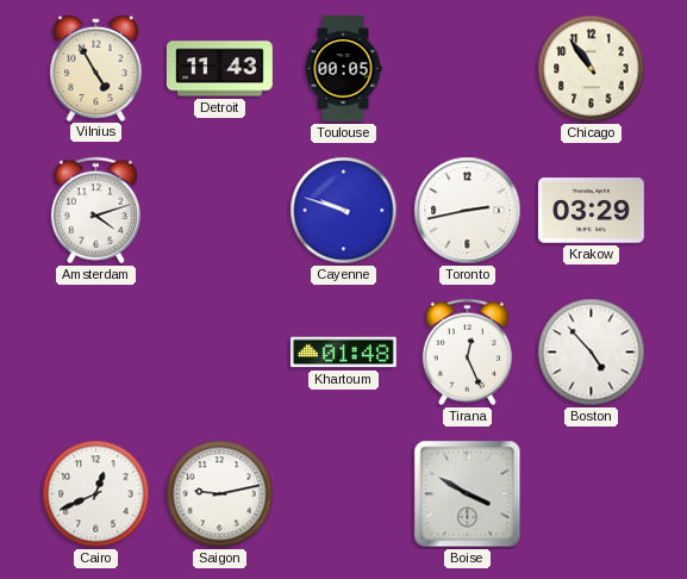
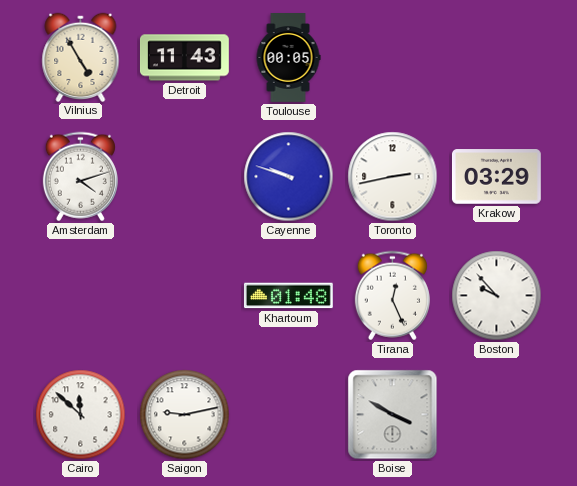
Chicago: 10:54 -> none
Boston: 4:53 -> 9:53
Cairo: 12:41 -> 11:52
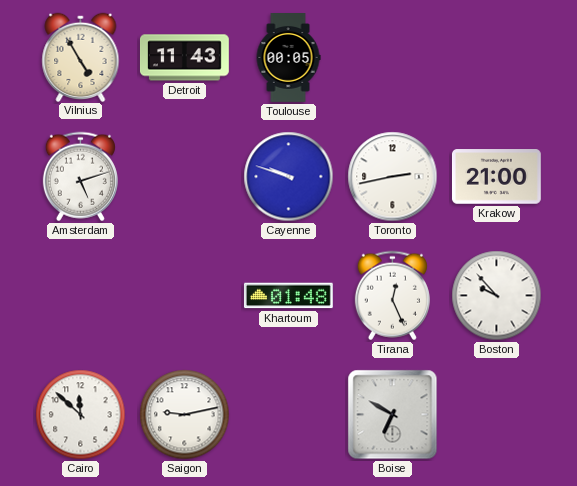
Amsterdam: 4:12 -> 5:12
Krakow: 03:29 -> 21:00
Boise: 3:50 -> 6:50
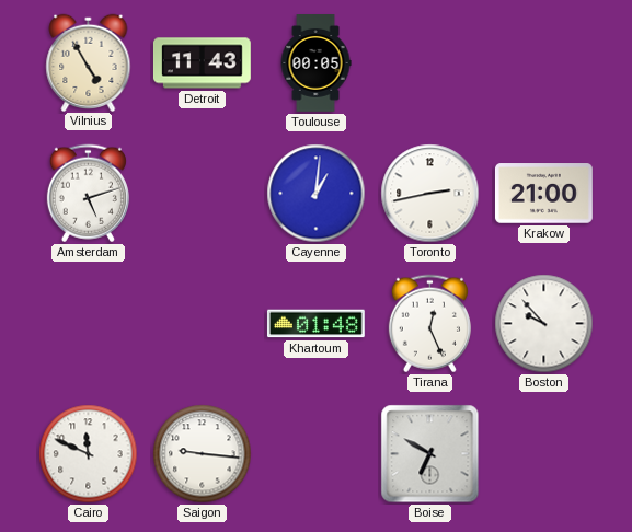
Cayenne: 9:48 -> 1:01
Cairo: 11:52 -> 11:49
Saigon: 9:13 -> 9:16
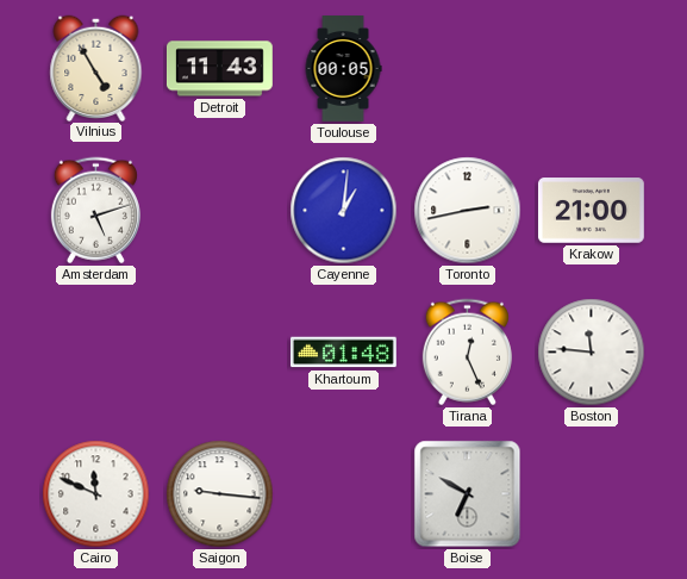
Boston: 9:53 -> 11:46
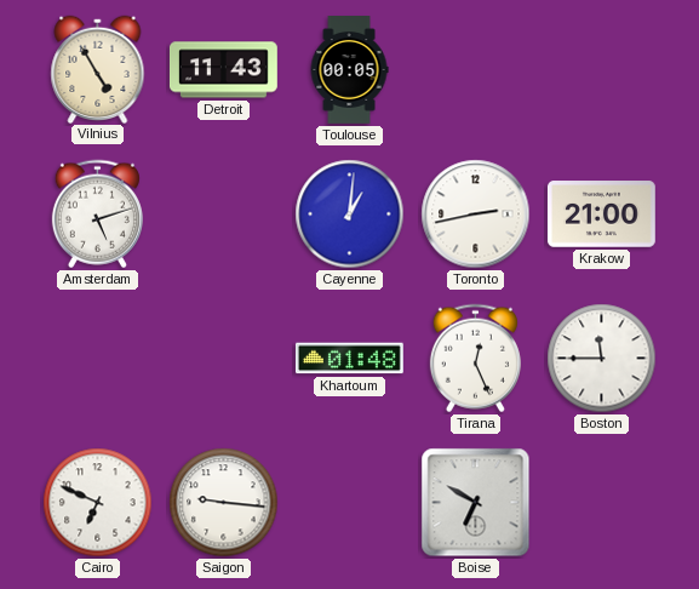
Boston: 11:46 -> 11:45
Cairo: 11:49 -> 6:49
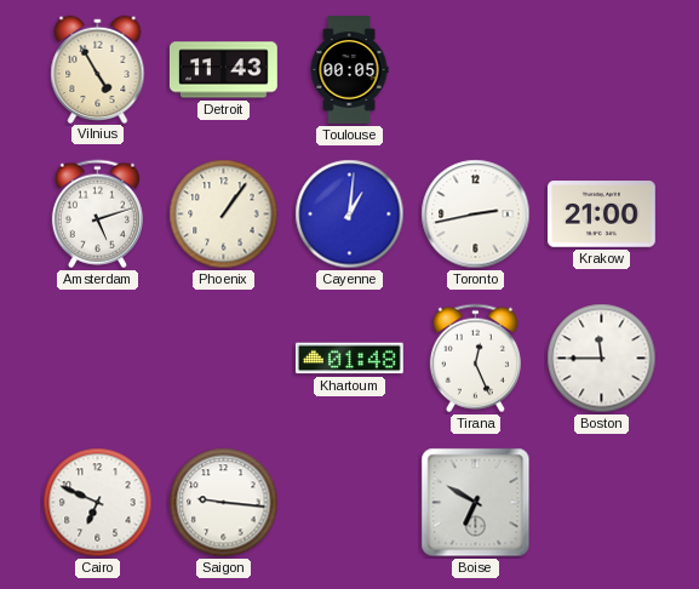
Phoenix: none -> 1:06
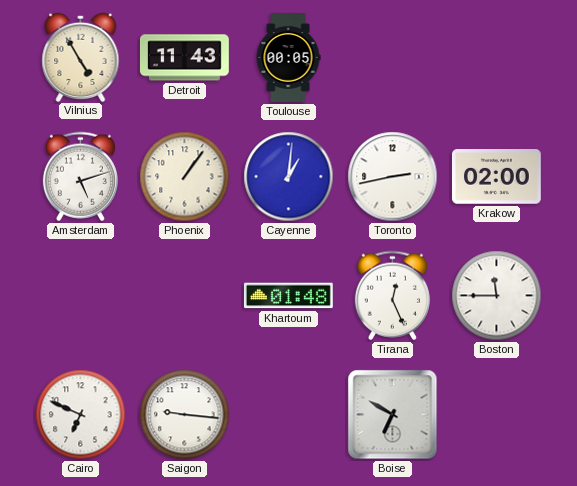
Krakow: 21:00 -> 02:00
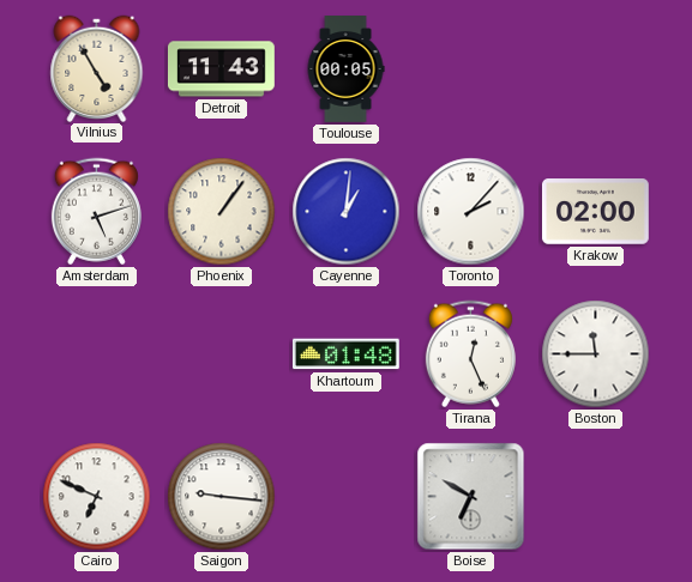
Toronto: 2:43 -> 2:07
